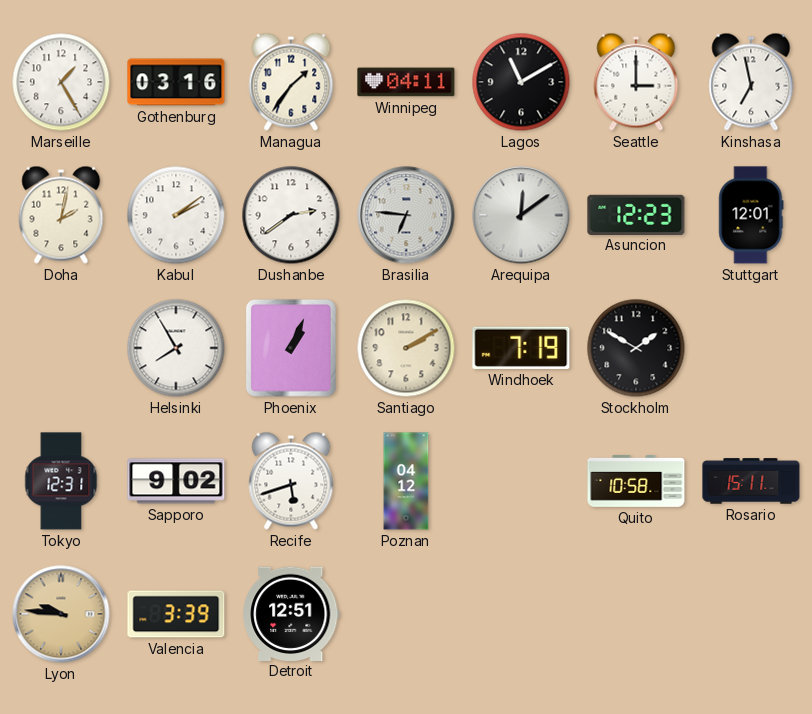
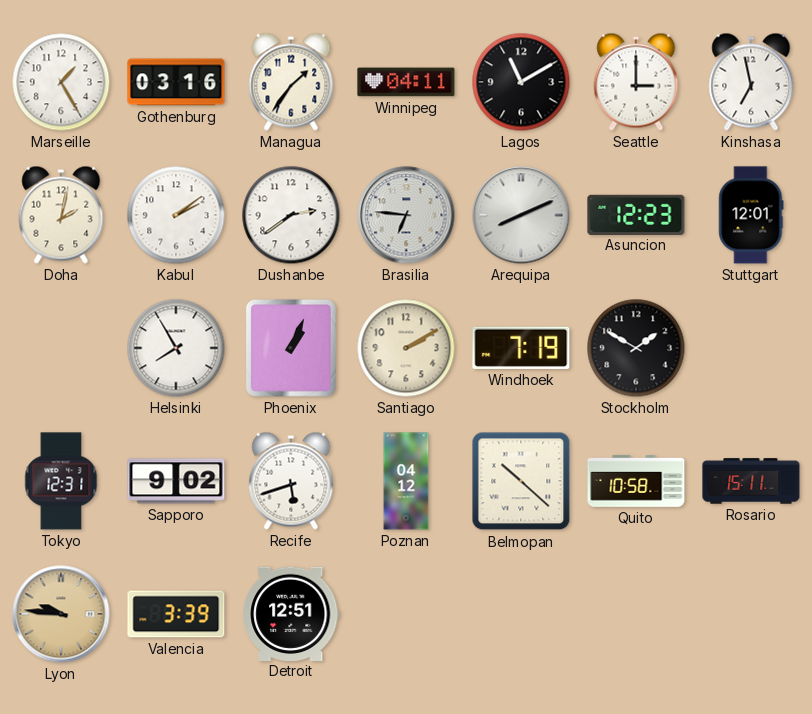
Arequipa: 12:09 -> 8:11
Belmopan: none -> 10:22
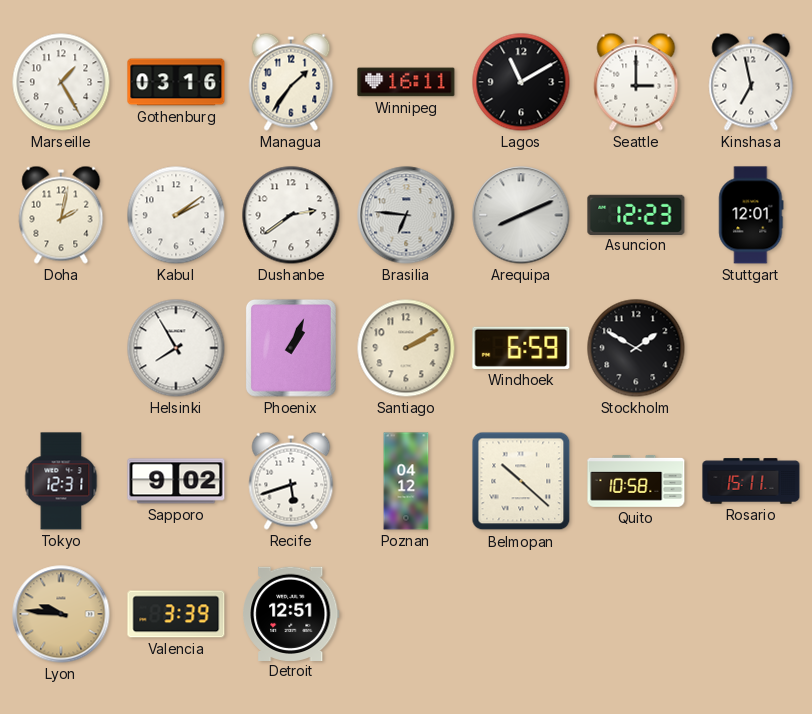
Winnipeg: 04:11 -> 16:11
Windhoek: 7:19 -> 6:59
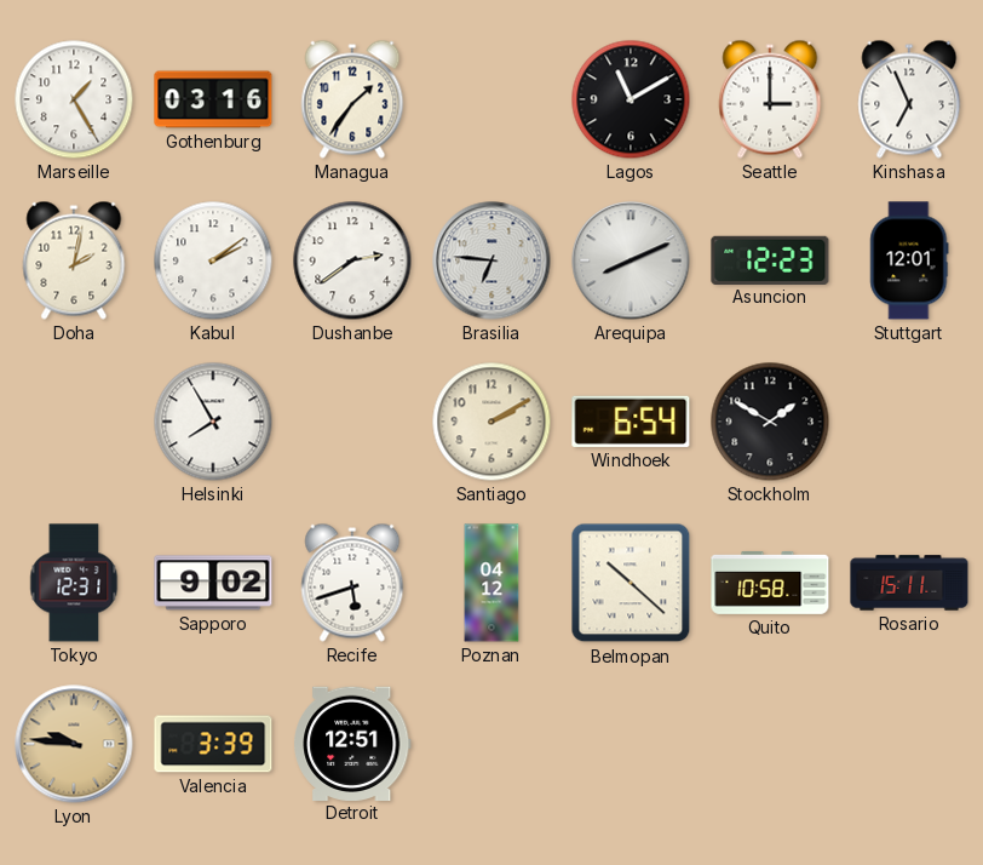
Winnipeg: 16:11 -> none
Kinshasa: 6:58 -> 6:56
Phoenix: 1:04 -> none
Windhoek: 6:59 -> 6:54
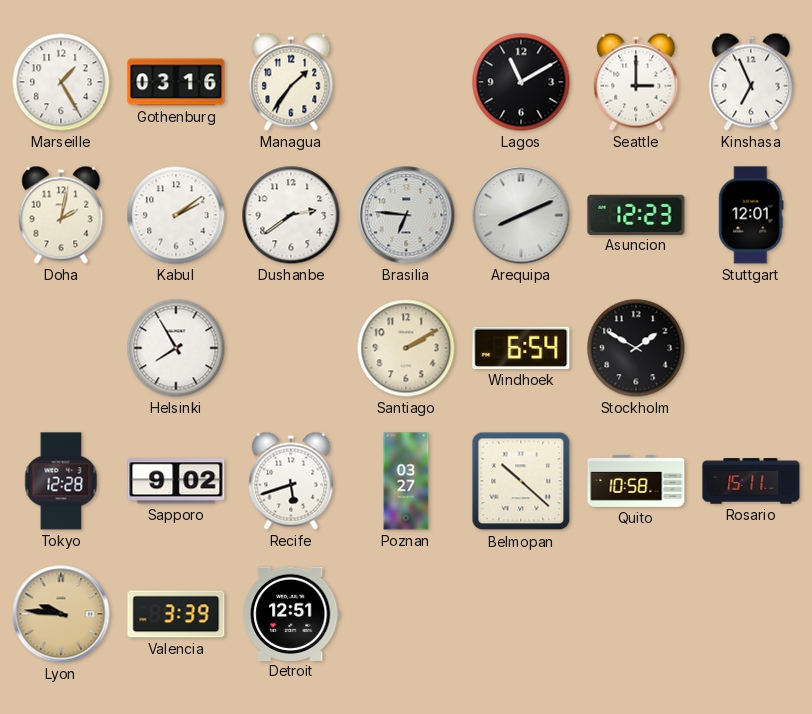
Tokyo: 12:31 -> 12:28
Poznan: 04:12 -> 03:27
